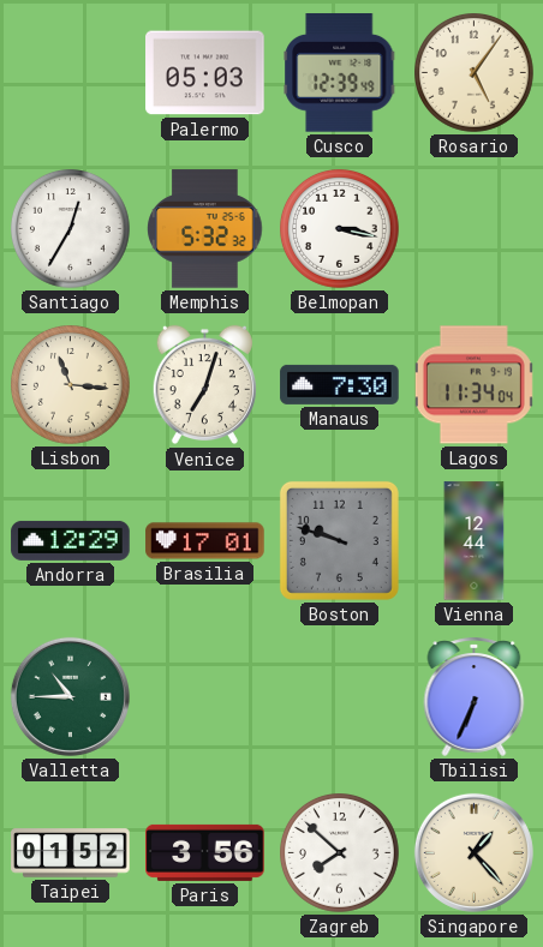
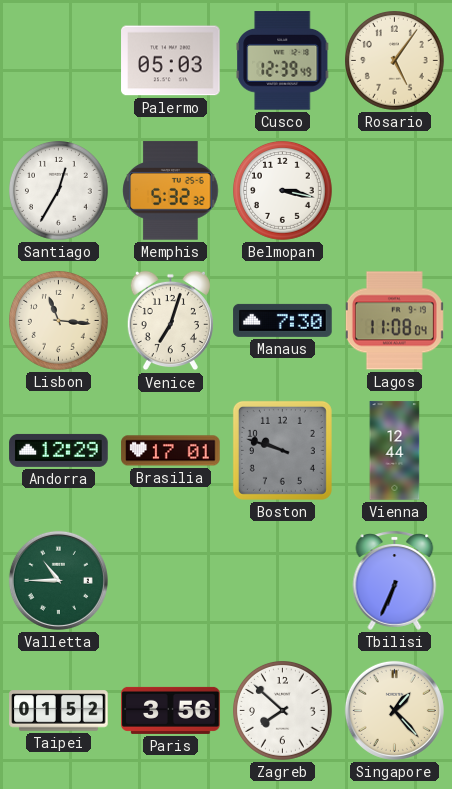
Lagos: 11:34 -> 11:08
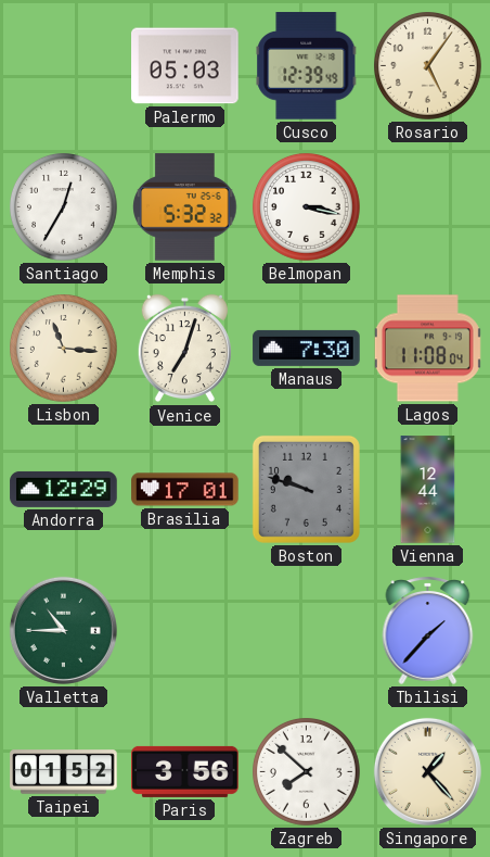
Tbilisi: 6:34 -> 1:37
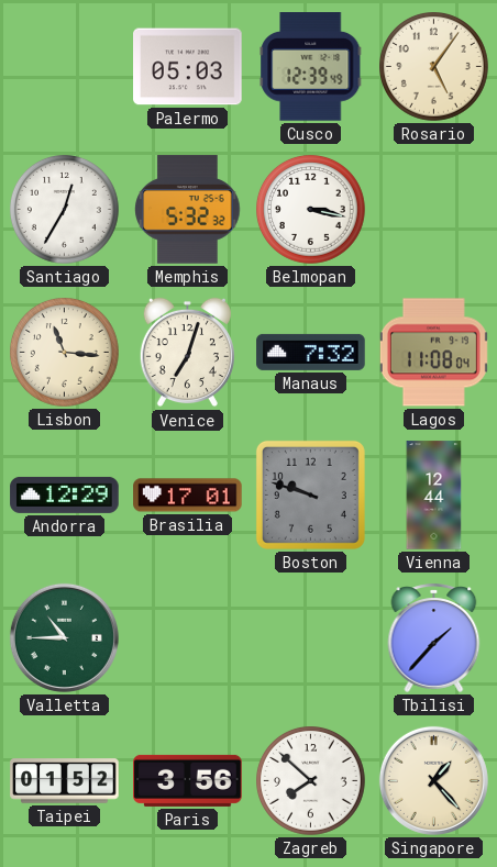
Manaus: 7:30 -> 7:32
